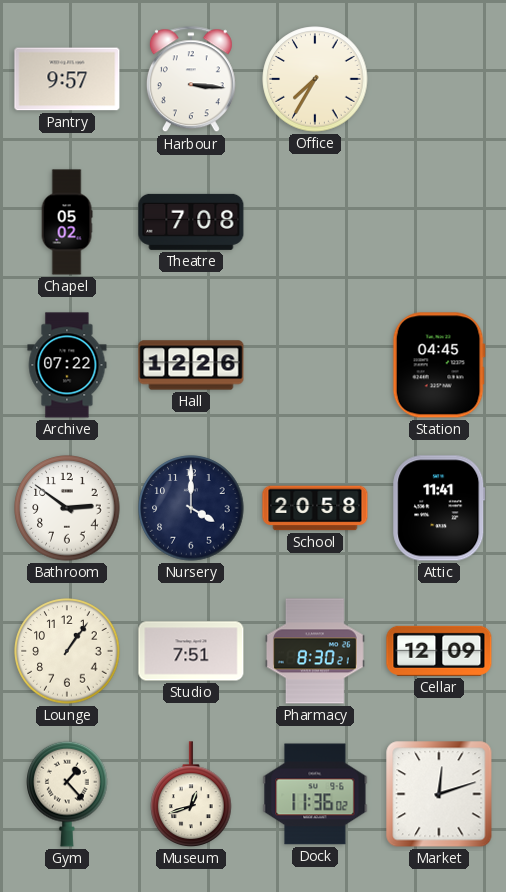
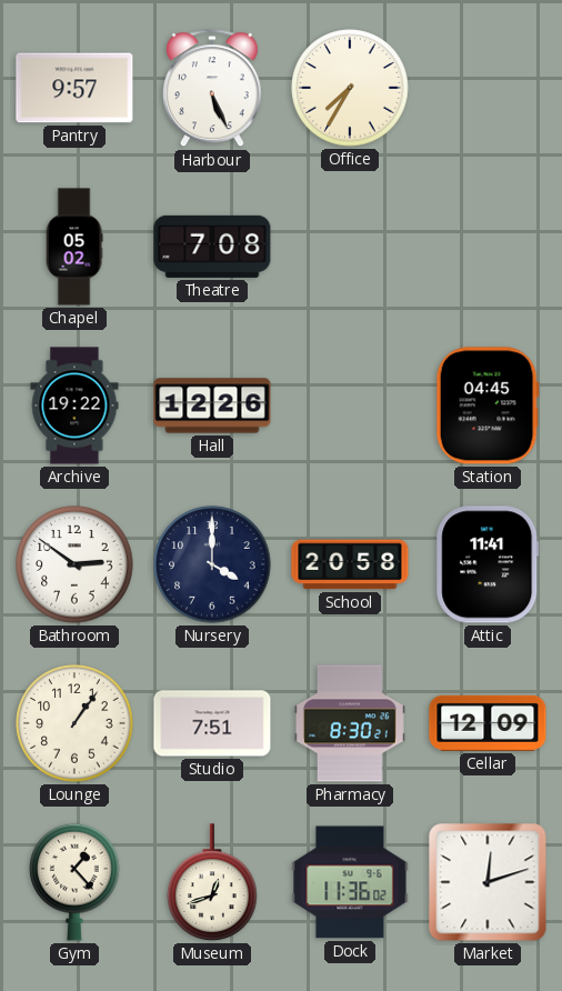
Harbour: 3:16 -> 5:26
Archive: 07:22 -> 19:22
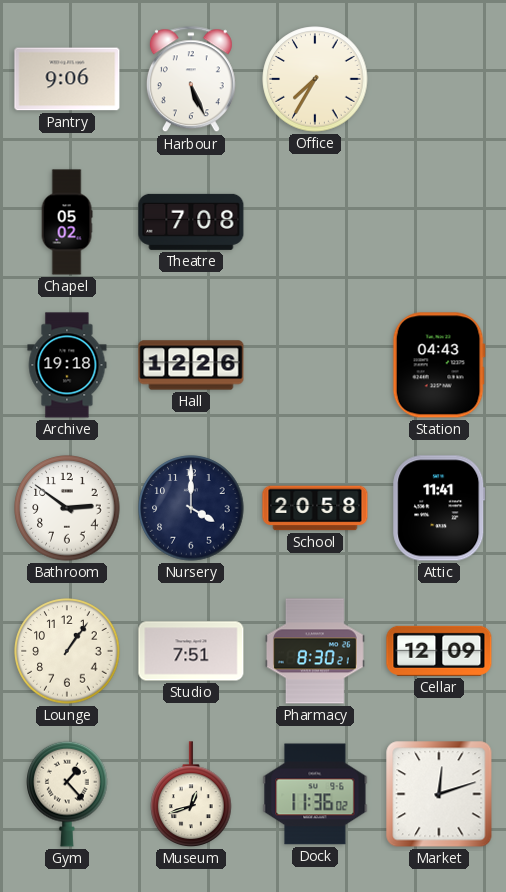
Pantry: 9:57 -> 9:06
Archive: 19:22 -> 19:18
Station: 04:45 -> 04:43
